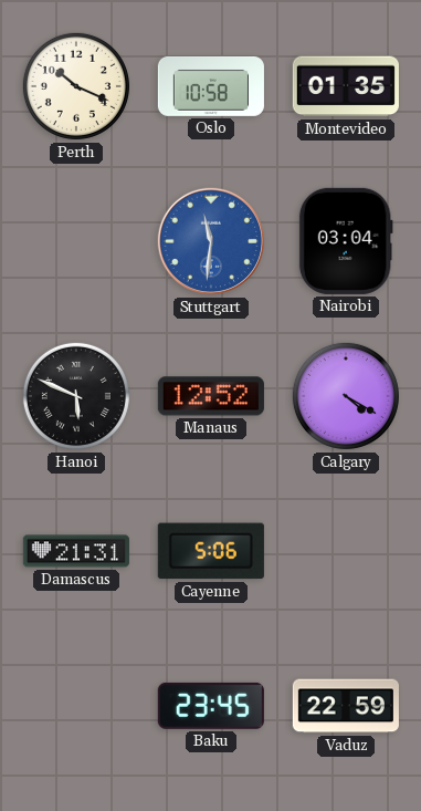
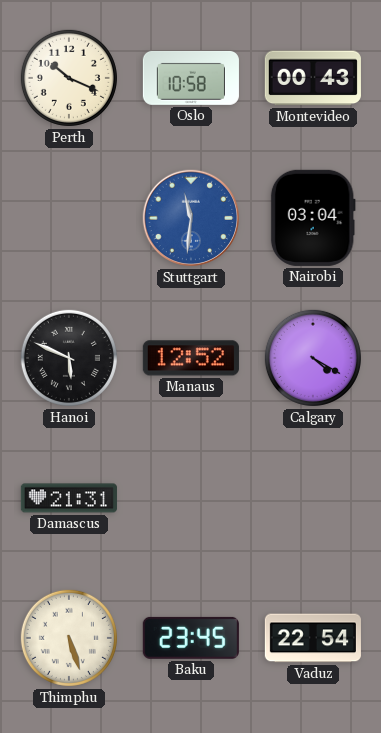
Montevideo: 01:35 -> 00:43
Cayenne: 5:06 -> none
Thimphu: none -> 5:27
Vaduz: 22:59 -> 22:54
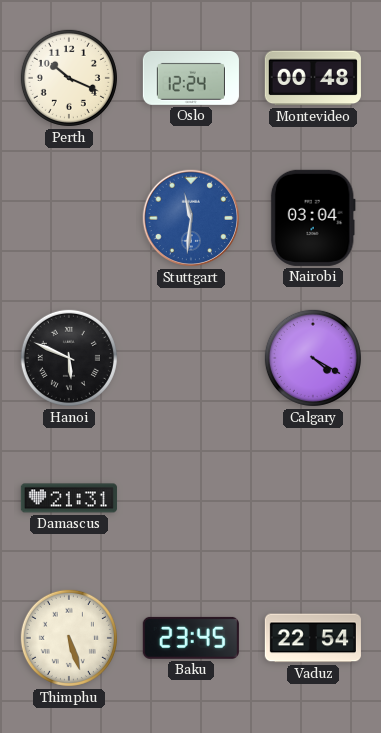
Oslo: 10:58 -> 12:24
Montevideo: 00:43 -> 00:48
Manaus: 12:52 -> none
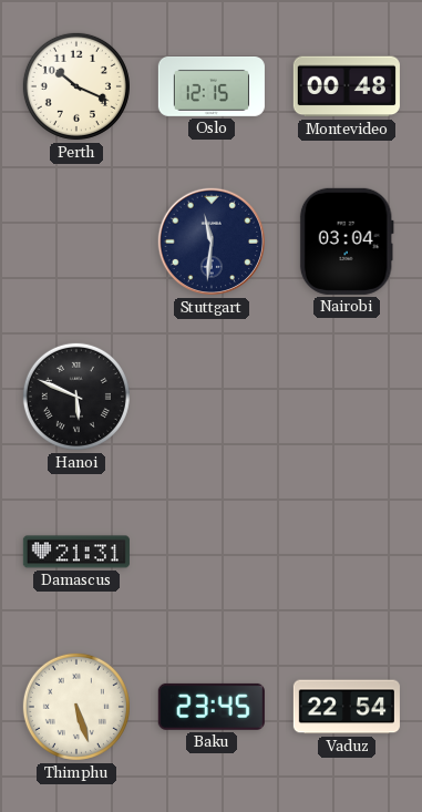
Oslo: 12:24 -> 12:15
Stuttgart dial: blue -> navy
Calgary: 4:20 -> none
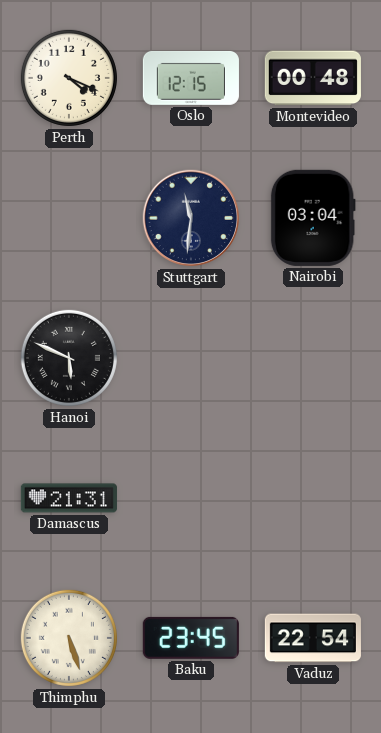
Perth: 10:19 -> 4:19
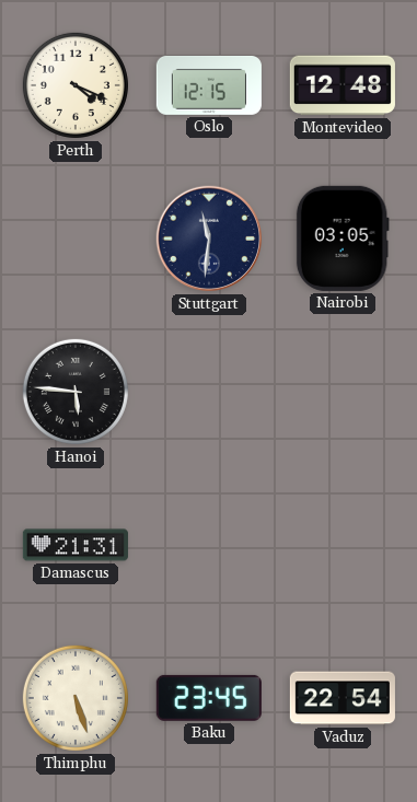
Montevideo: 00:48 -> 12:48
Nairobi: 03:04 -> 03:05
Hanoi: 5:49 -> 5:46
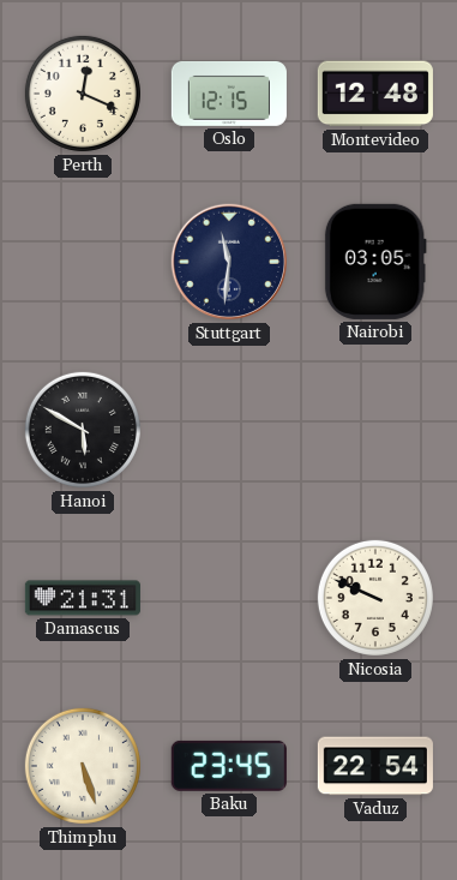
Perth: 4:19 -> 12:19
Hanoi: 5:46 -> 5:50
Nicosia: none -> 9:49
